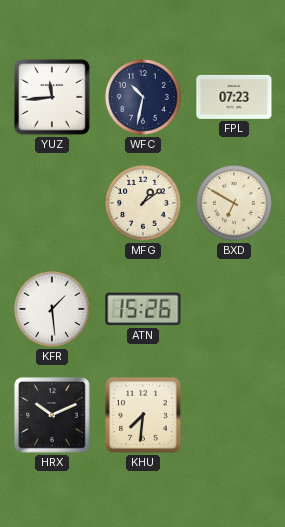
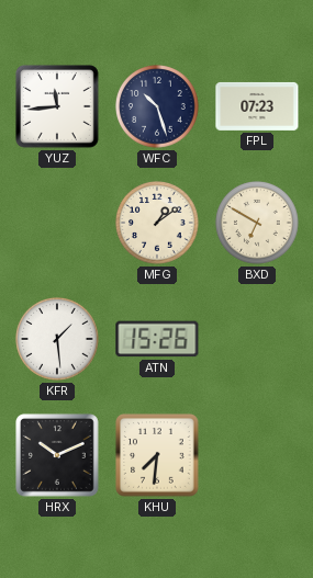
WFC: 10:32 -> 10:27
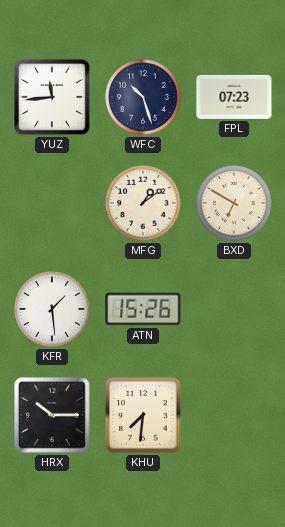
HRX: 10:11 -> 10:15
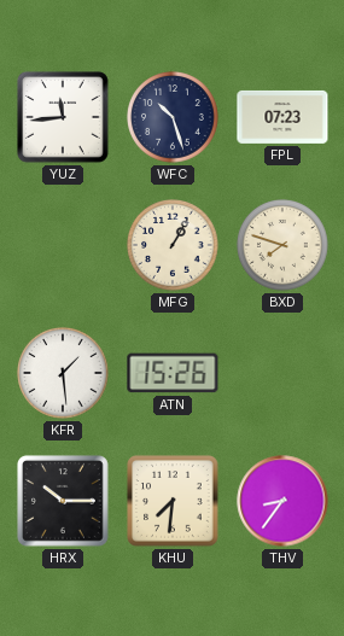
MFG: 1:09 -> 1:05
BXD: 6:50 -> 7:48
THV: none -> 8:36
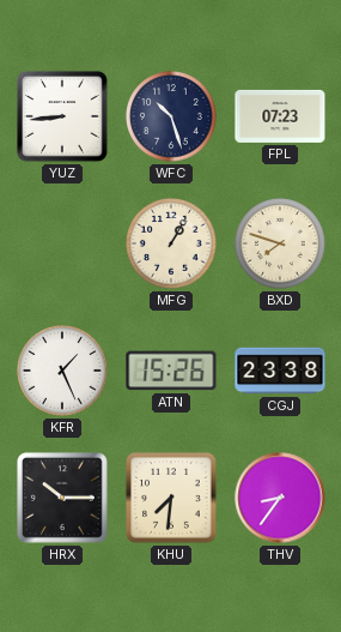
YUZ: 11:44 -> 8:44
KFR: 1:29 -> 1:26
CGJ: none -> 23:38
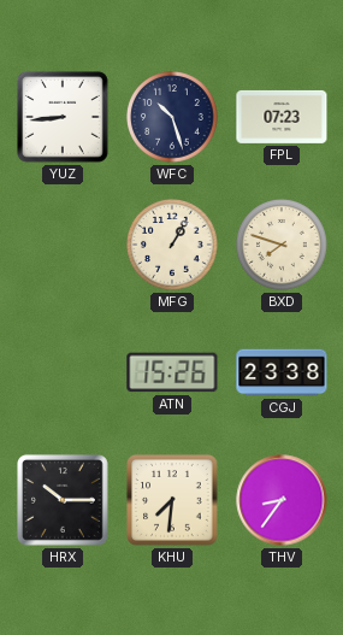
KFR: 1:26 -> none
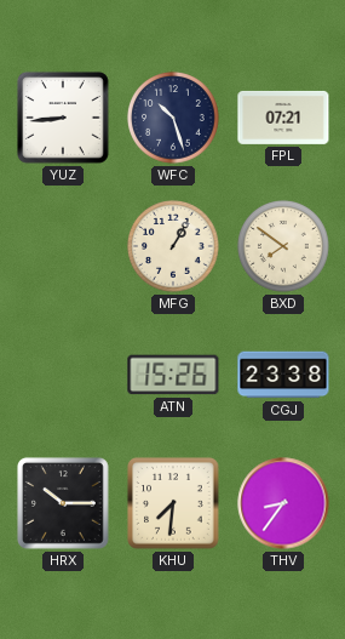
FPL: 07:23 -> 07:21
BXD: 7:48 -> 7:51
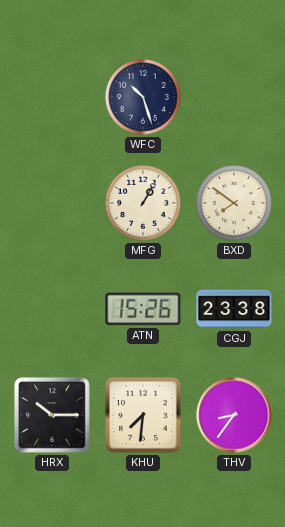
YUZ: 8:44 -> none
FPL: 07:21 -> none
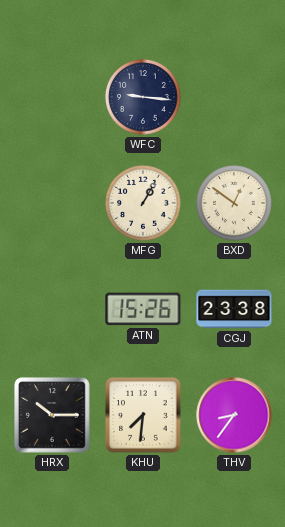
WFC: 10:27 -> 9:16
BXD: 7:51 -> 12:51
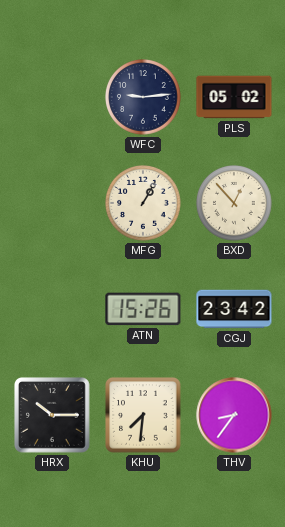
WFC: 9:16 -> 9:14
PLS: none -> 05:02
BXD: 12:51 -> 12:53
CGJ: 23:38 -> 23:42
